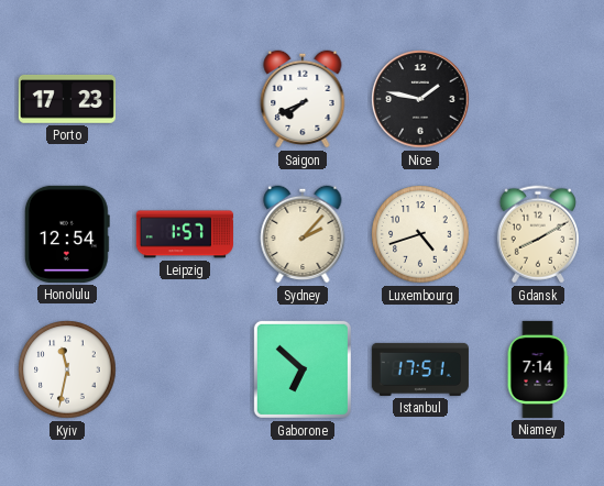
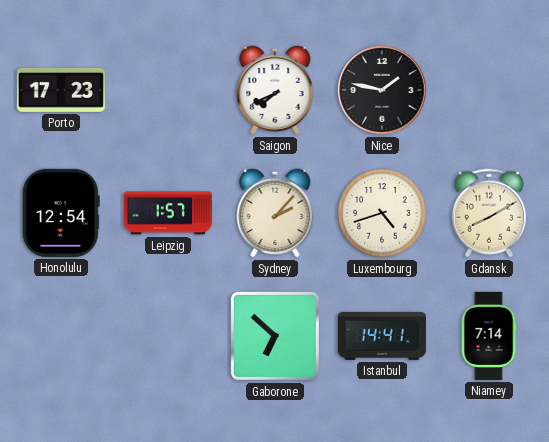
Kyiv: 11:32 -> none
Istanbul: 17:51 -> 14:41
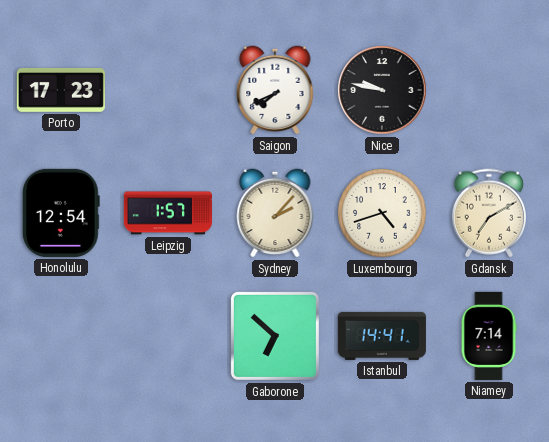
Nice: 1:47 -> 9:47
Gdansk: 8:10 -> 7:10
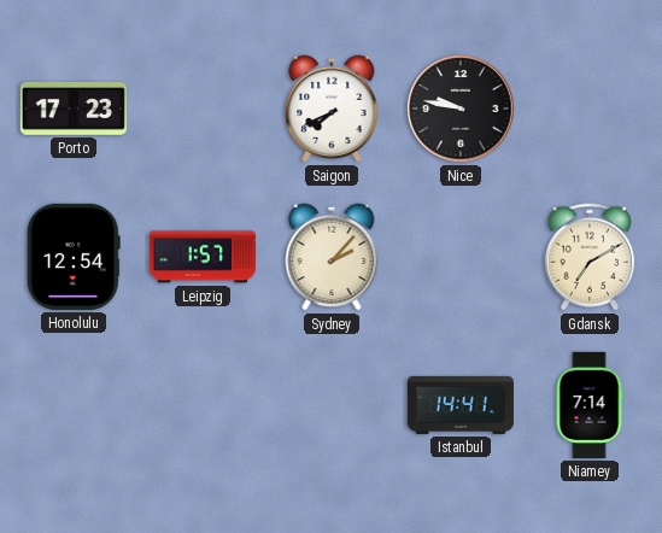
Luxembourg: 4:42 -> none
Gaborone: 6:52 -> none
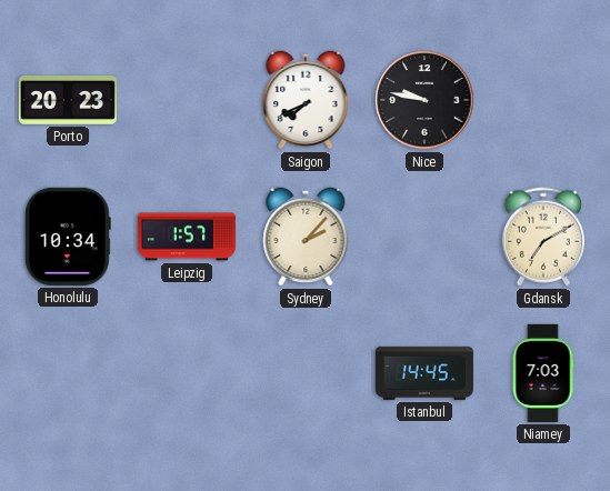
Porto: 17:23 -> 20:23
Honolulu: 12:54 -> 10:34
Istanbul: 14:41 -> 14:45
Niamey: 7:14 -> 7:03
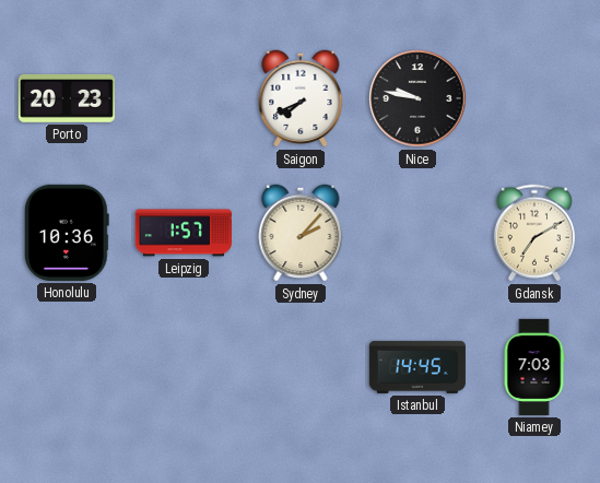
Honolulu: 10:34 -> 10:36
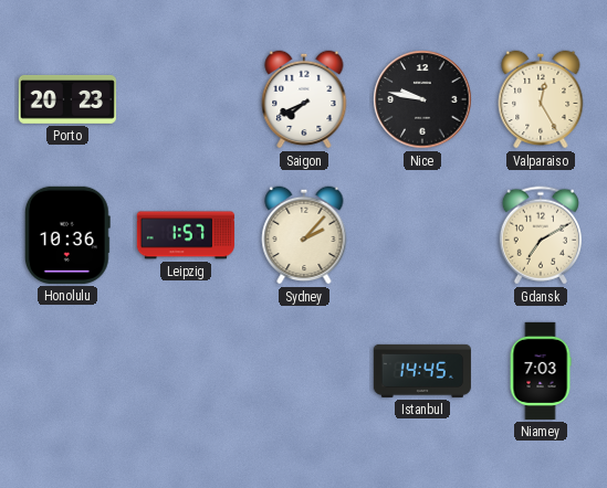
Valparaiso: none -> 12:25
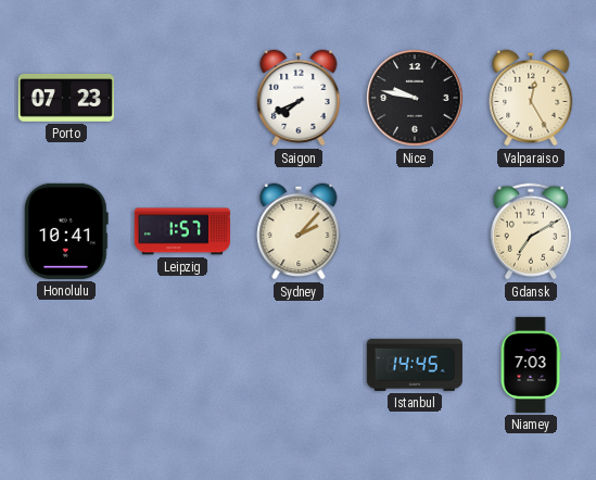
Porto: 20:23 -> 07:23
Honolulu: 10:36 -> 10:41
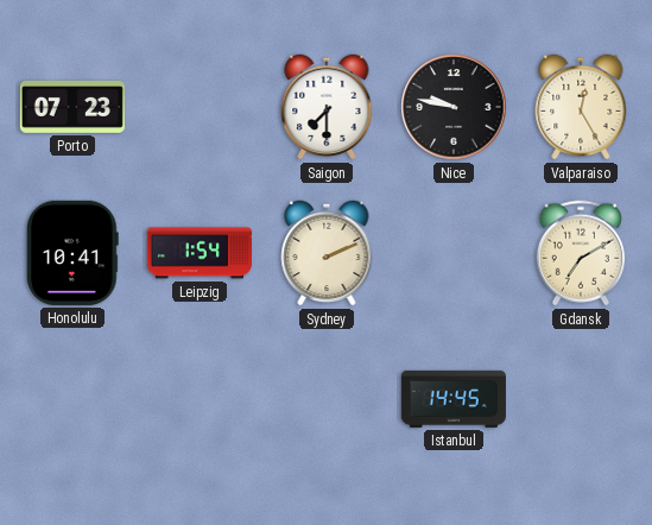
Saigon: 7:41 -> 7:30
Leipzig: 1:57 -> 1:54
Sydney: 2:07 -> 2:11
Niamey: 7:03 -> none
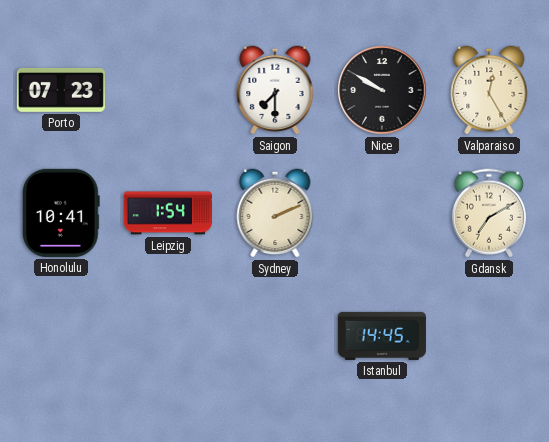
Nice: 9:47 -> 9:50
